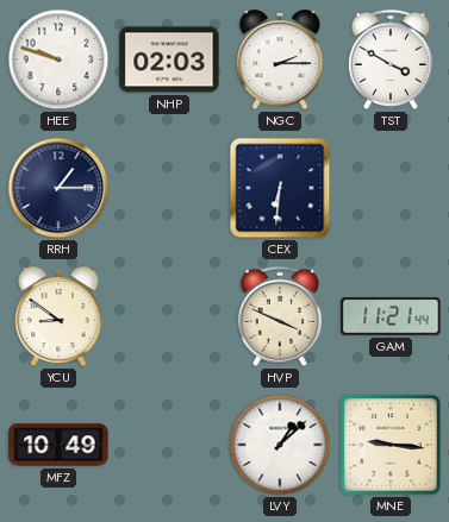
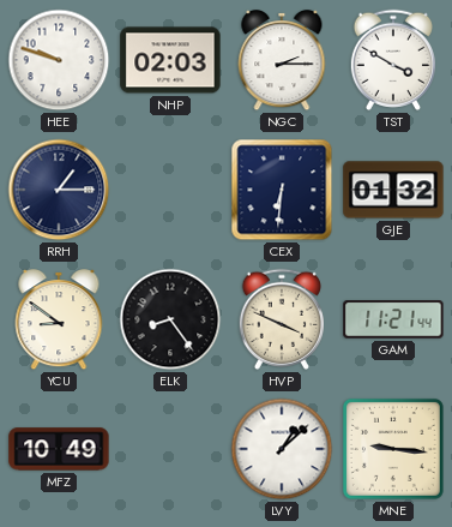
GJE: none -> 01:32
ELK: none -> 8:24
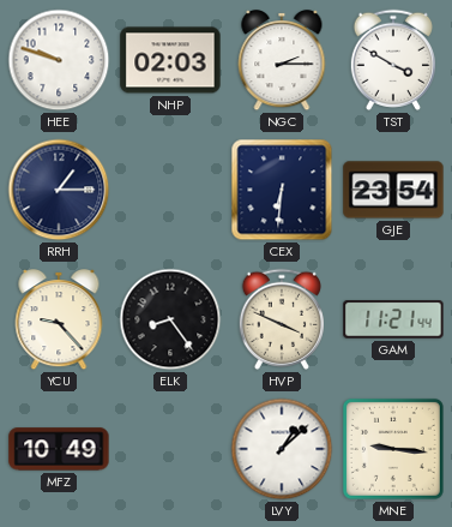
GJE: 01:32 -> 23:54
YCU: 8:51 -> 9:23
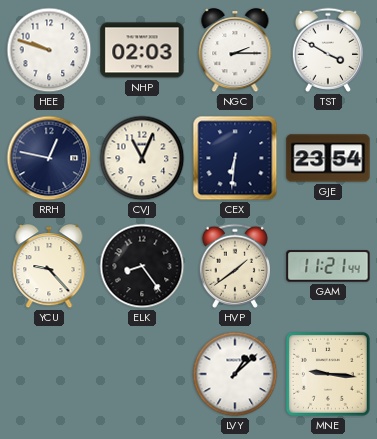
RRH: 1:15 -> 12:47
CVJ: none -> 11:04
HVP: 3:49 -> 1:39
MFZ: 10:49 -> none
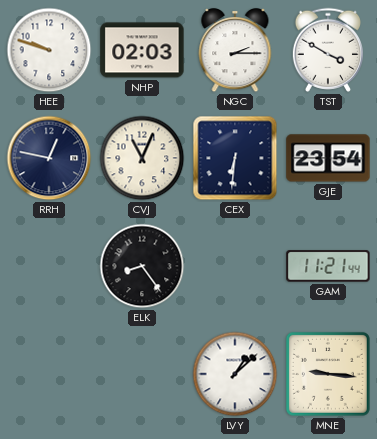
YCU: 9:23 -> none
HVP: 1:39 -> none
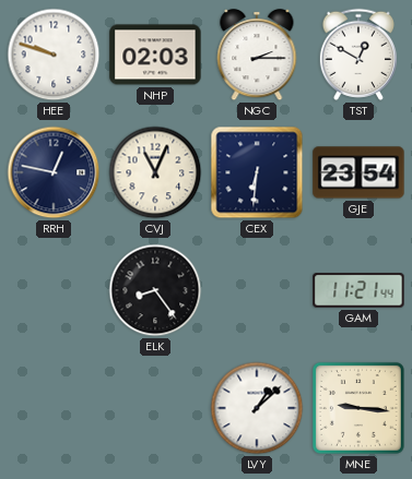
TST: 3:50 -> 12:50
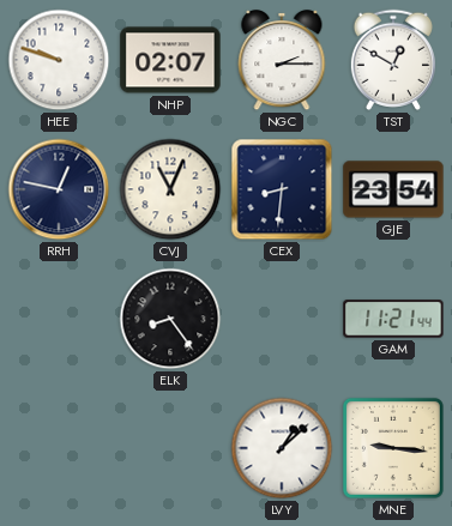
NHP: 02:03 -> 02:07
CEX: 6:31 -> 8:31
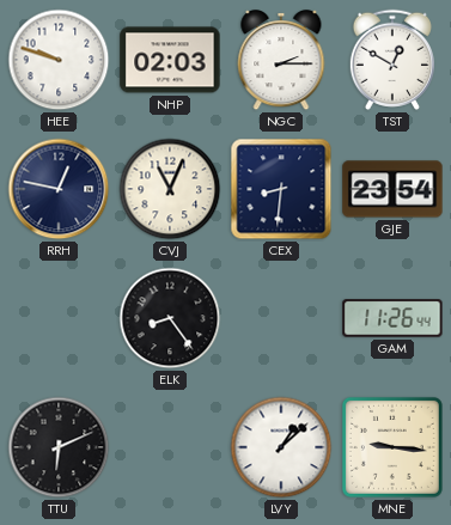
NHP: 02:07 -> 02:03
GAM: 11:21 -> 11:26
TTU: none -> 6:11
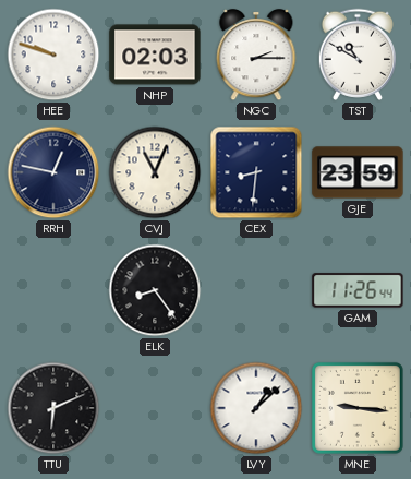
TST: 12:50 -> 10:50
GJE: 23:54 -> 23:59
